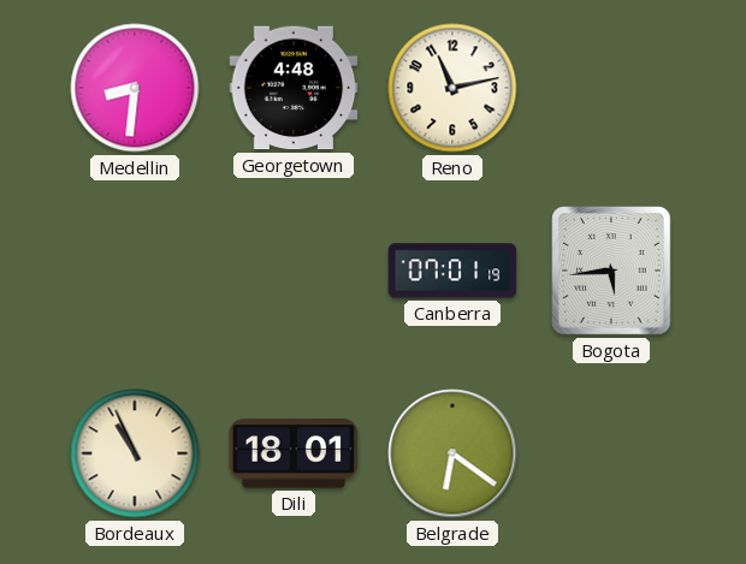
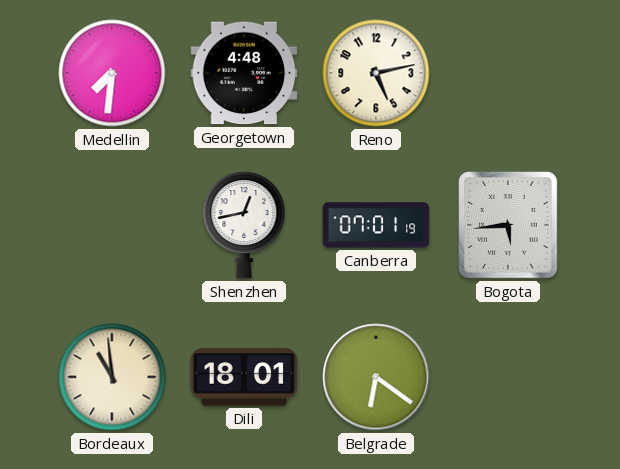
Medellin: 8:31 -> 7:31
Reno: 11:13 -> 5:13
Shenzhen: none -> 12:43
Bordeaux: 10:56 -> 10:59
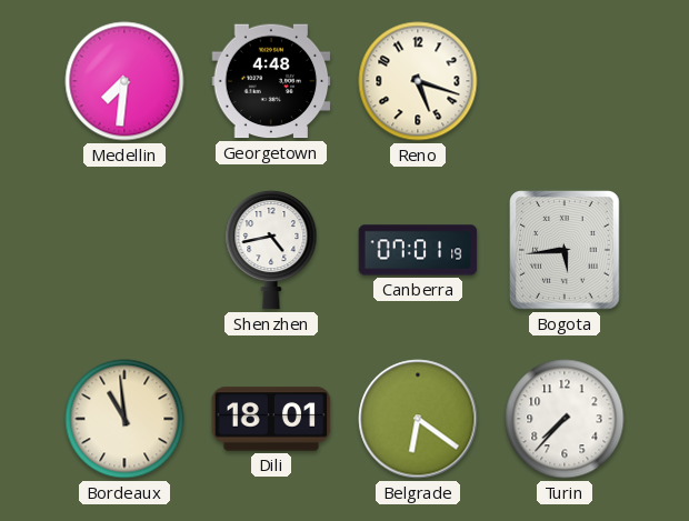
Reno: 5:13 -> 5:18
Shenzhen: 12:43 -> 4:43
Turin: none -> 7:37
